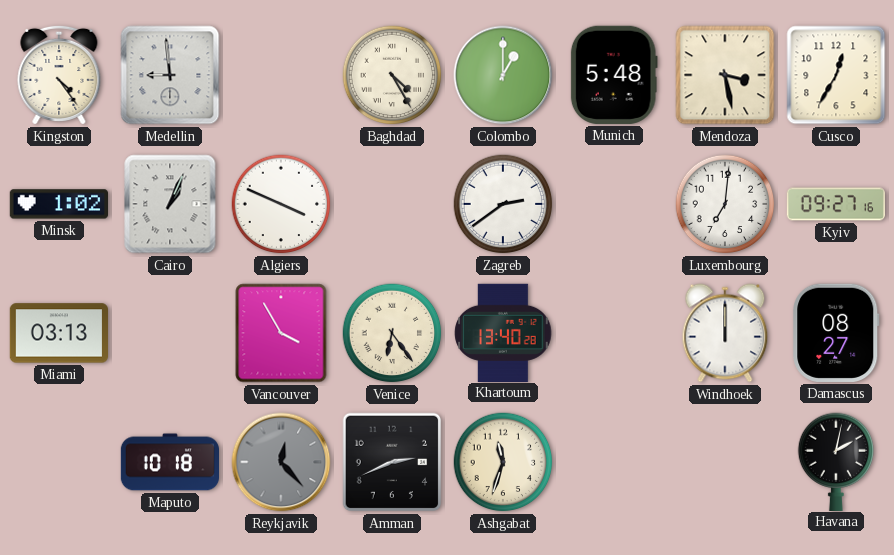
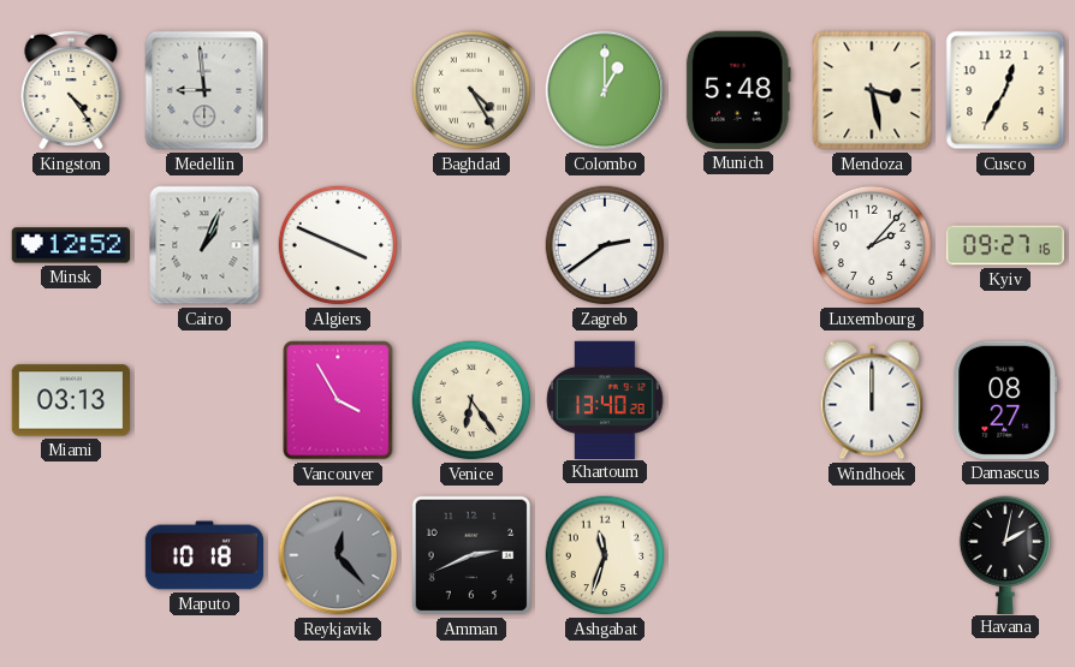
Minsk: 1:02 -> 12:52
Luxembourg: 7:01 -> 2:07
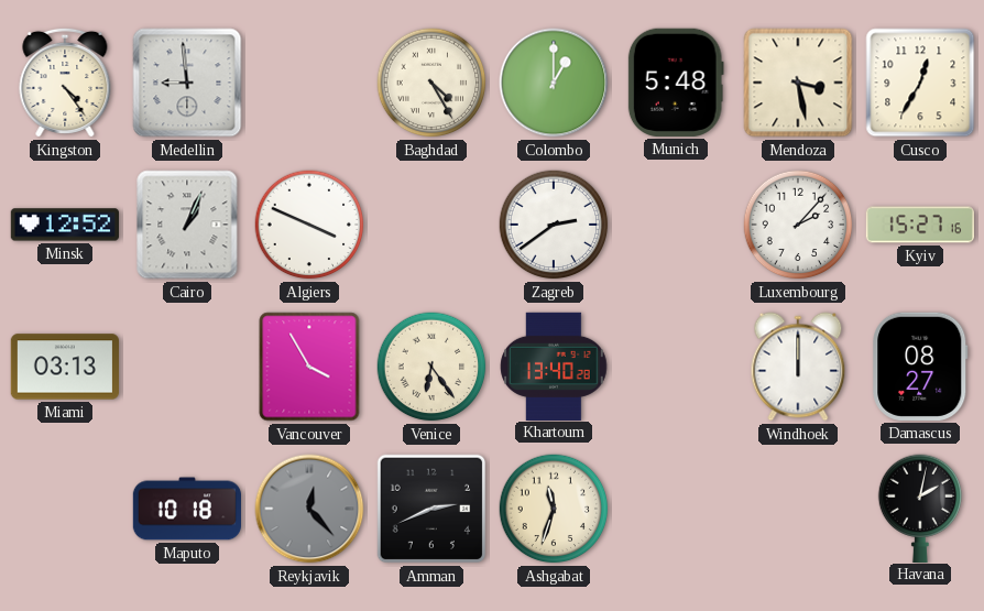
Kyiv: 09:27 -> 15:27
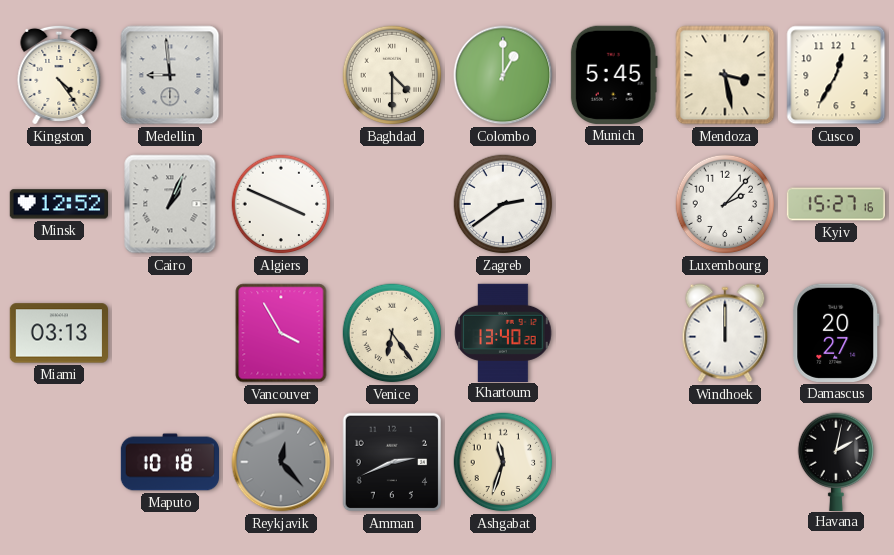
Baghdad: 4:25 -> 4:30
Munich: 5:48 -> 5:45
Damascus: 08:27 -> 20:27
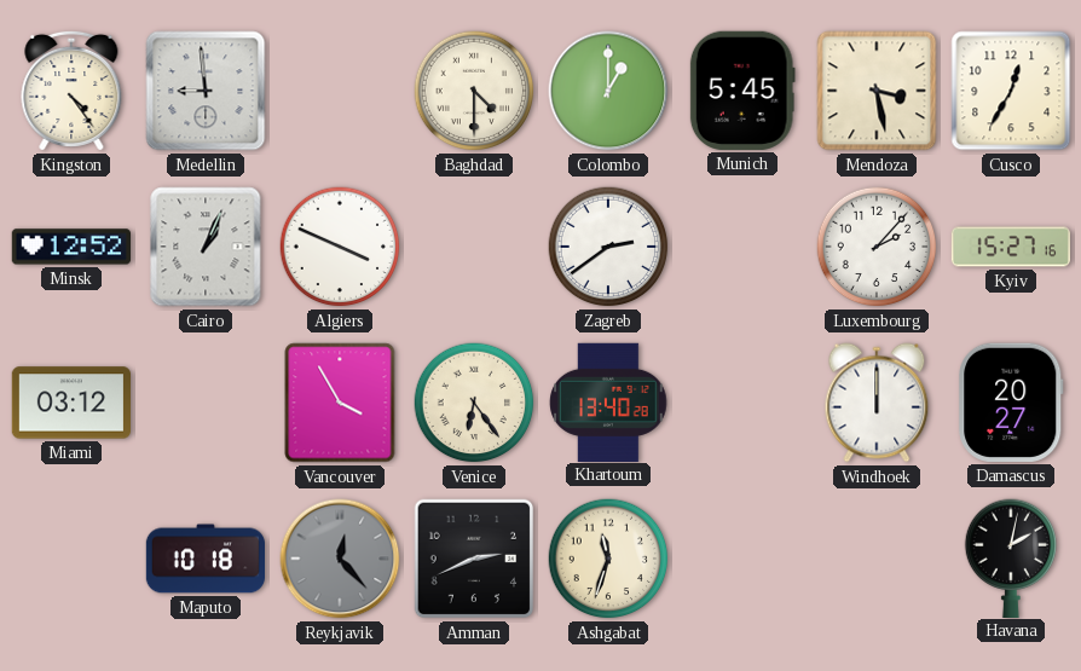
Miami: 03:13 -> 03:12
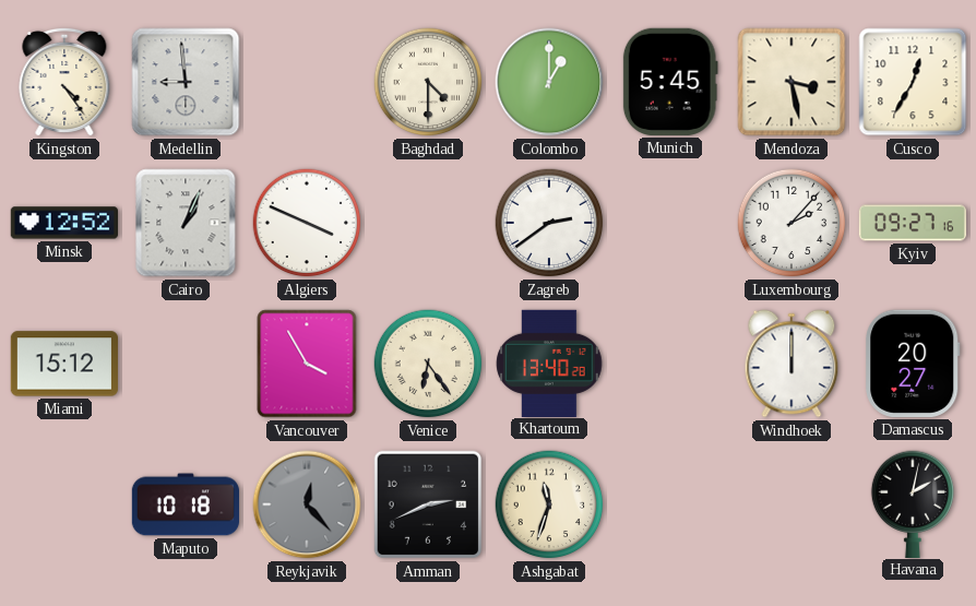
Kyiv: 15:27 -> 09:27
Miami: 03:12 -> 15:12
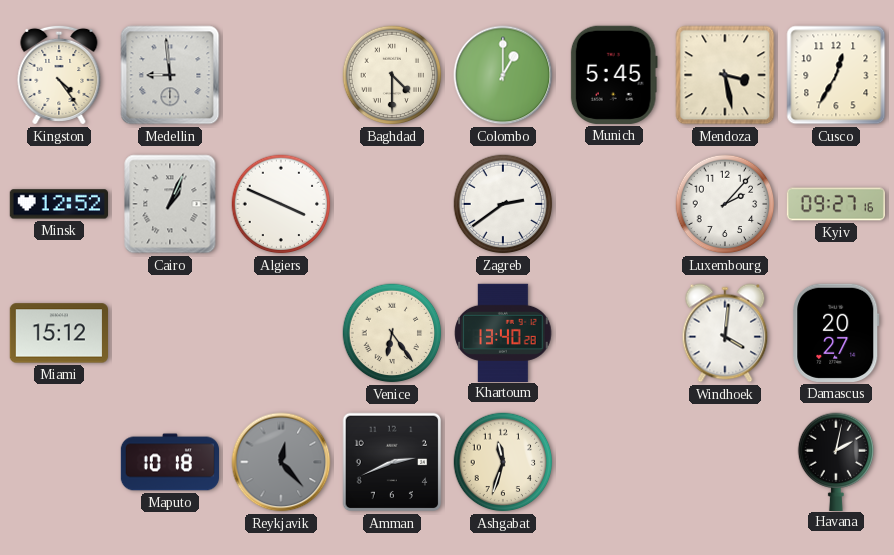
Vancouver: 3:55 -> none
Windhoek: 12:00 -> 4:01
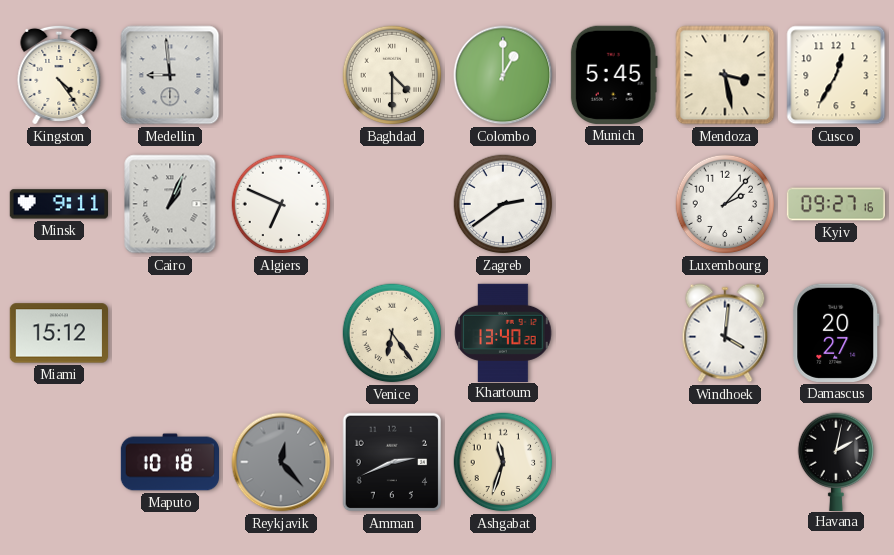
Minsk: 12:52 -> 9:11
Algiers: 3:49 -> 6:49
